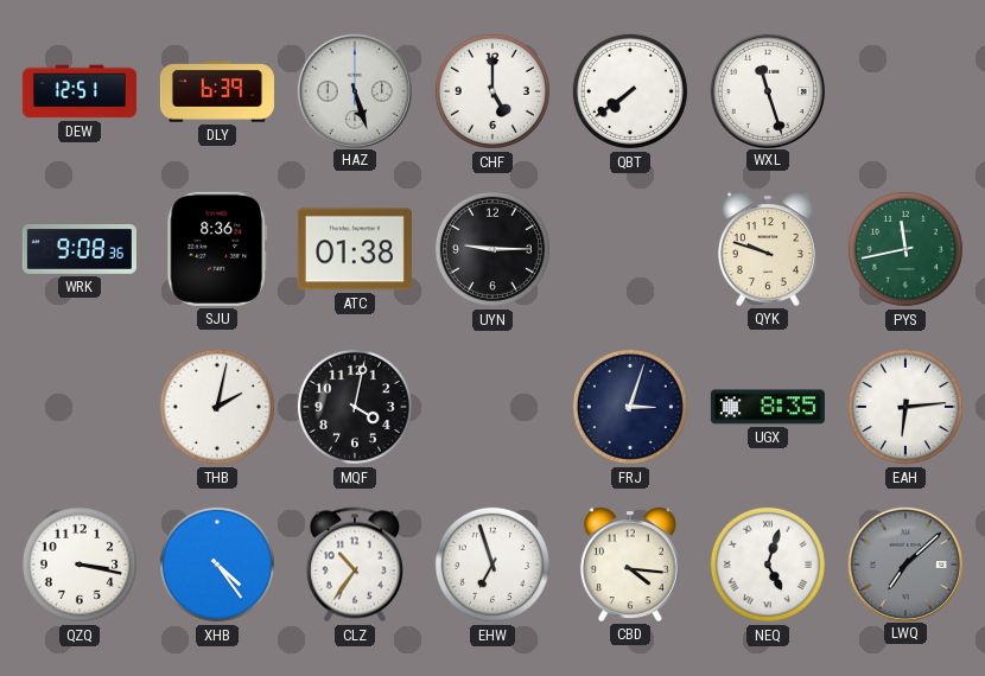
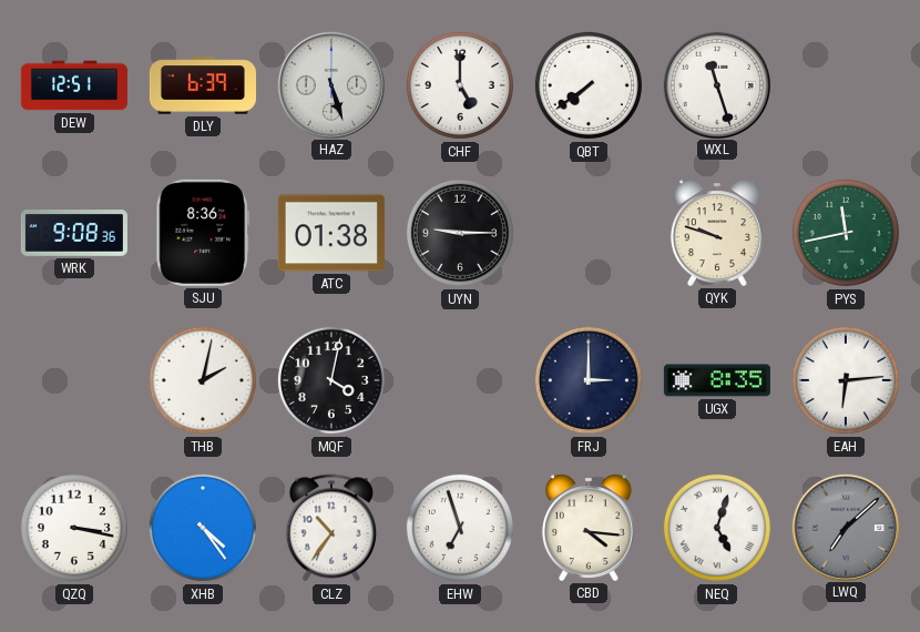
FRJ: 3:03 -> 3:00
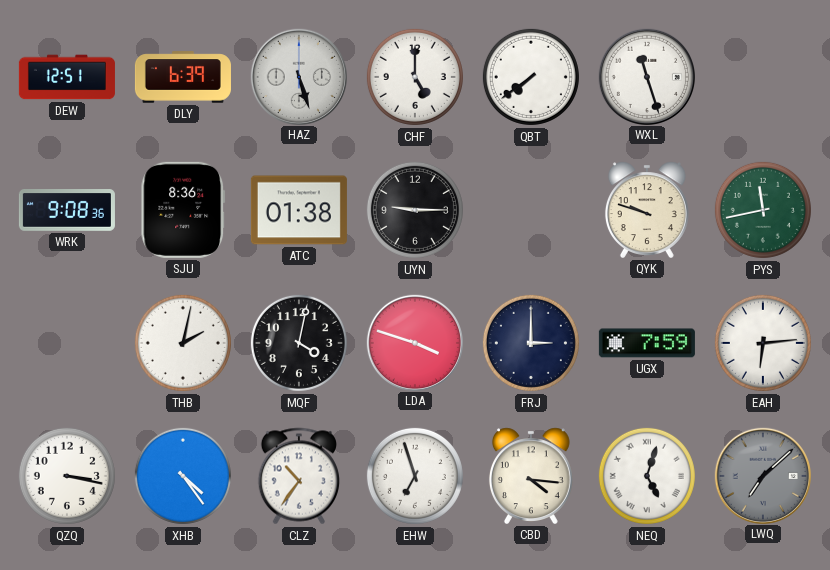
LDA: none -> 3:48
UGX: 8:35 -> 7:59
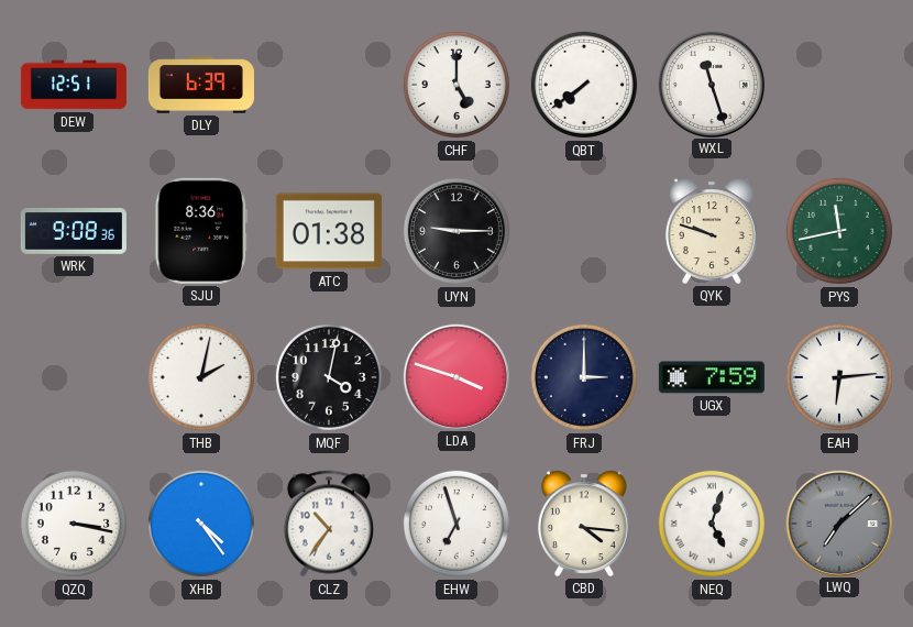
HAZ: 5:27 -> none
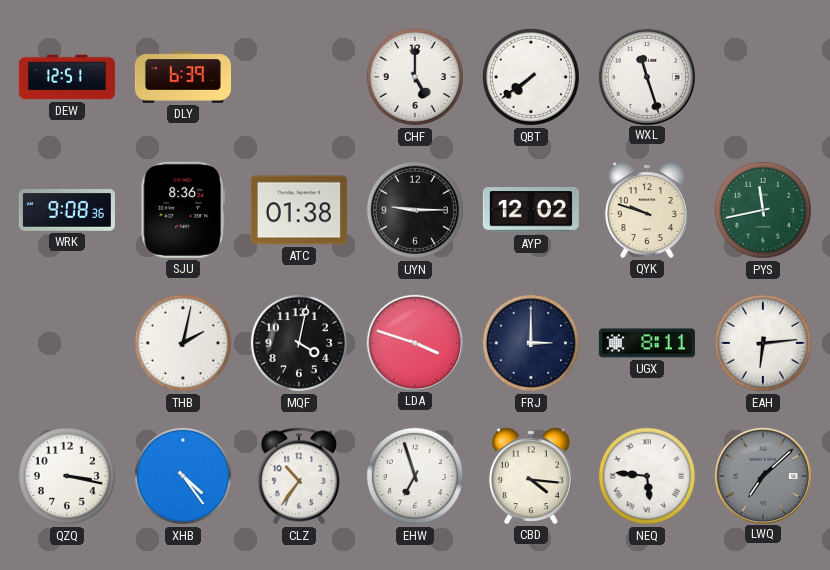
AYP: none -> 12:02
UGX: 7:59 -> 8:11
NEQ: 5:03 -> 5:46
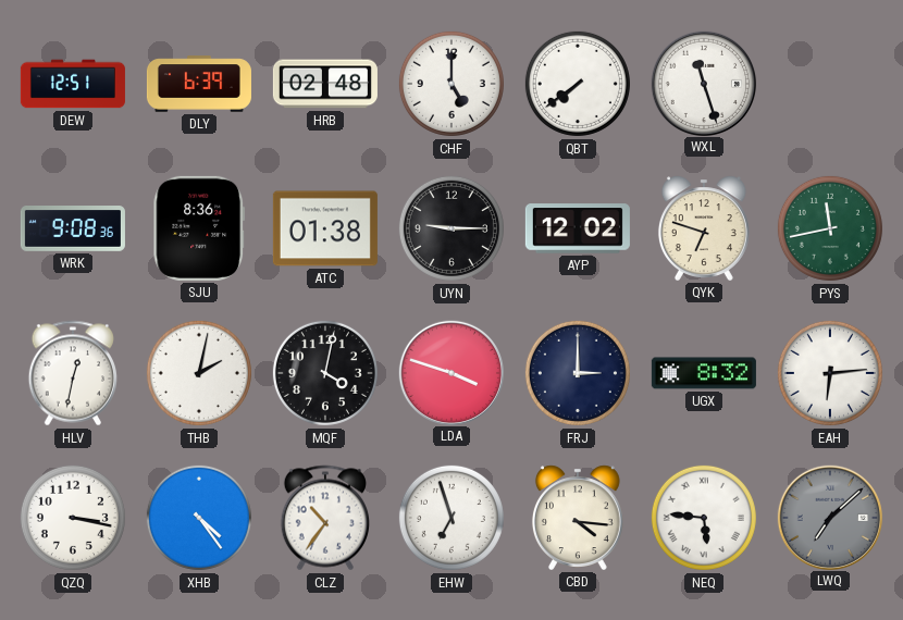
HRB: none -> 02:48
QYK: 9:48 -> 6:48
HLV: none -> 12:32
UGX: 8:11 -> 8:32
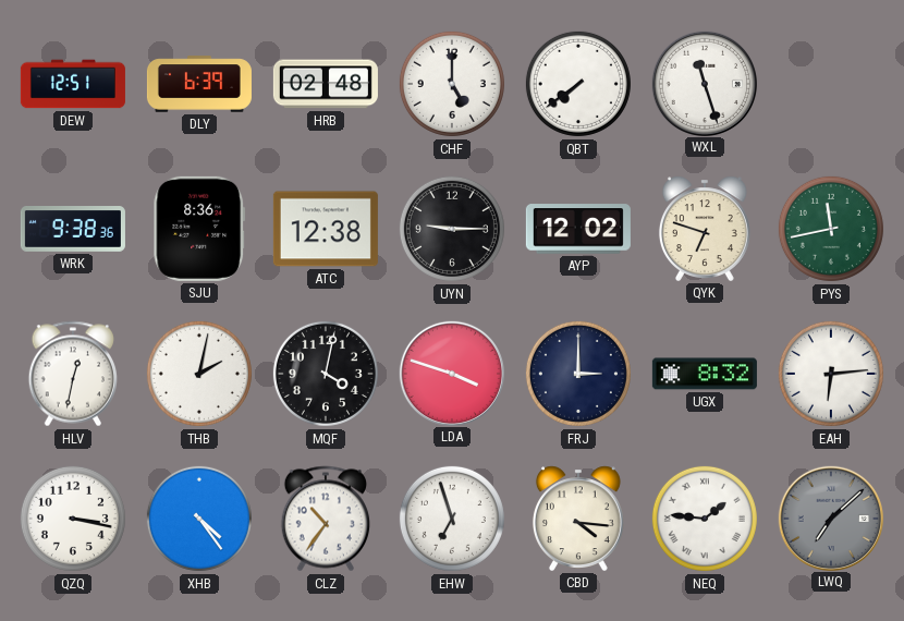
WRK: 9:08 -> 9:38
ATC: 01:38 -> 12:38
NEQ: 5:46 -> 1:46
